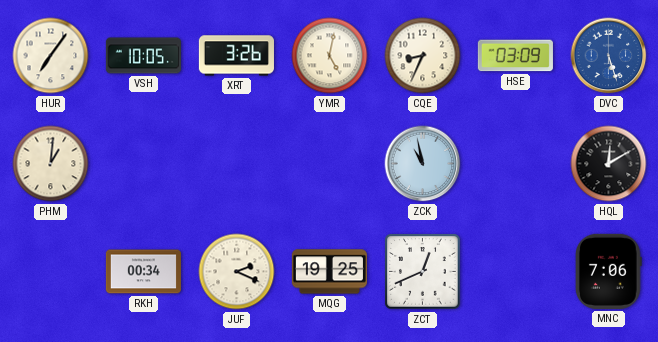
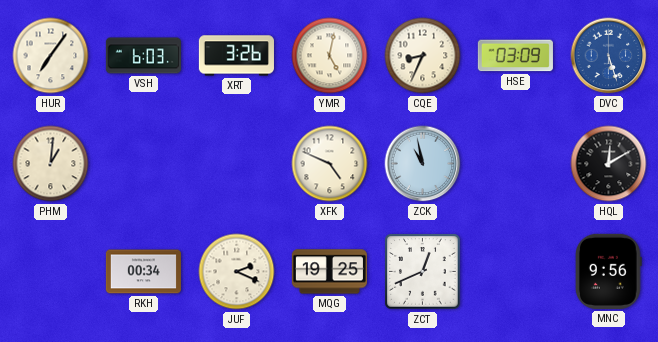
VSH: 10:05 -> 6:03
XFK: none -> 4:49
MNC: 7:06 -> 9:56
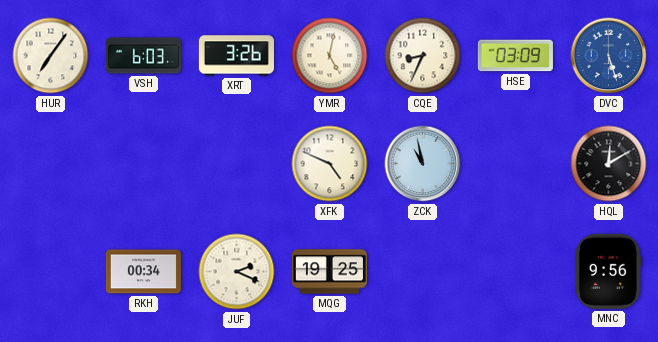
PHM: 1:01 -> none
ZCT: 12:41 -> none
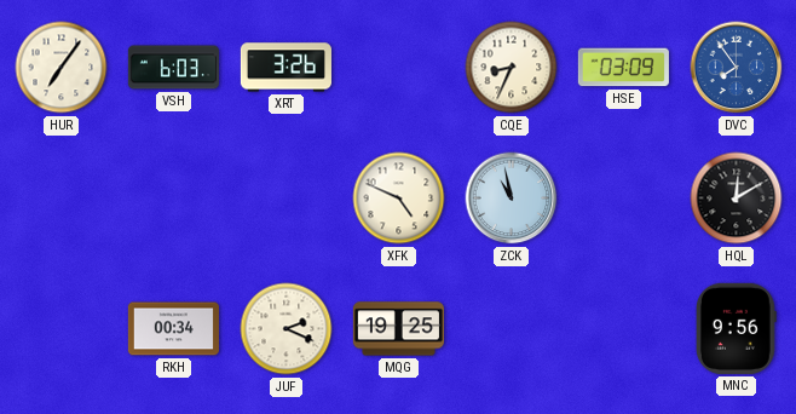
YMR: 5:02 -> none
DVC: 5:27 -> 7:54
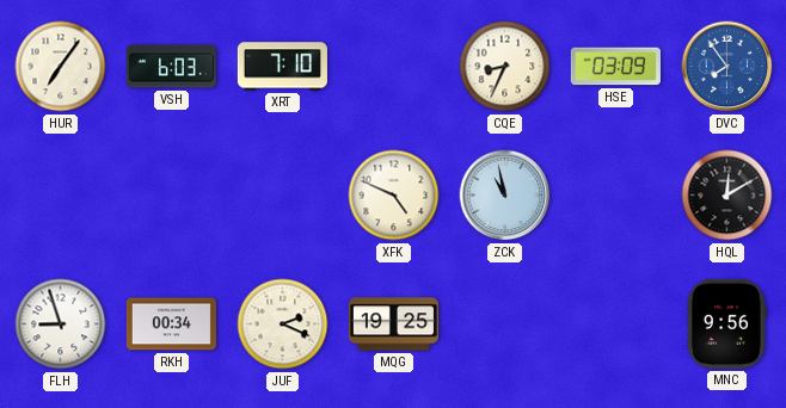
XRT: 3:26 -> 7:10
FLH: none -> 8:57
